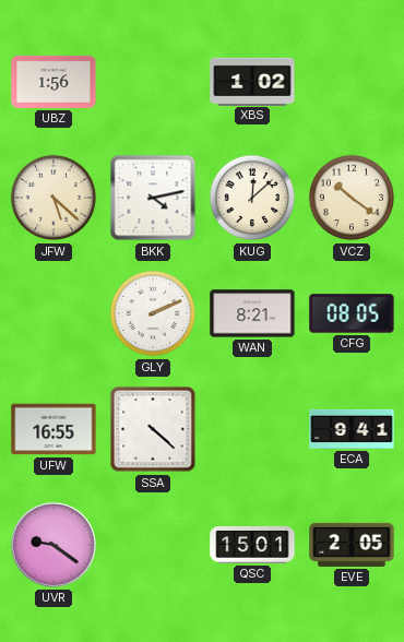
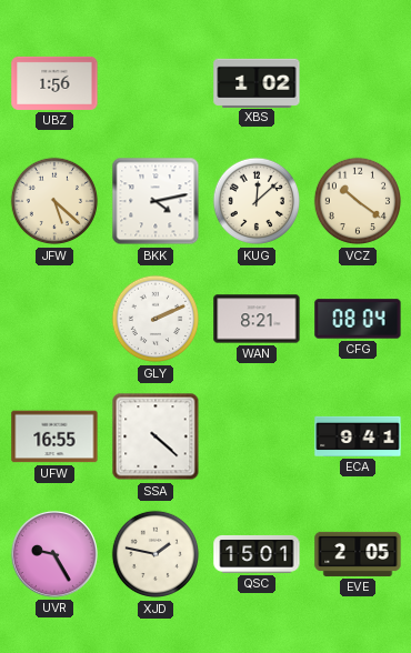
CFG: 08:05 -> 08:04
UVR: 9:21 -> 9:25
XJD: none -> 1:47
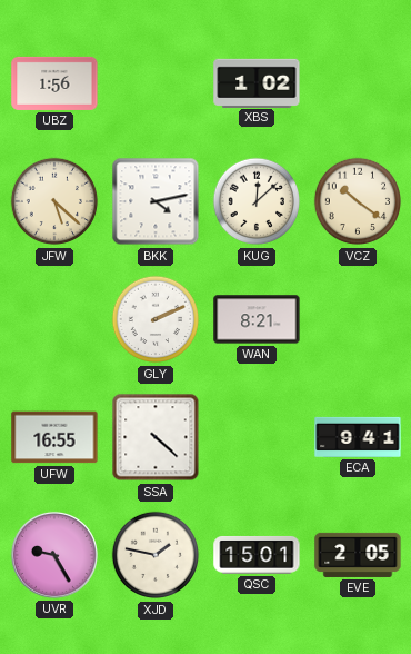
CFG: 08:04 -> none
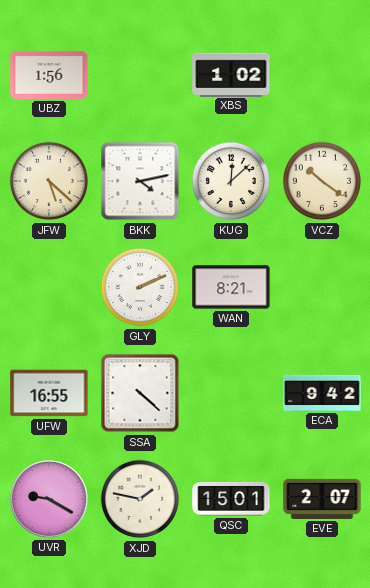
ECA: 9:41 -> 9:42
UVR: 9:25 -> 9:20
EVE: 2:05 -> 2:07
